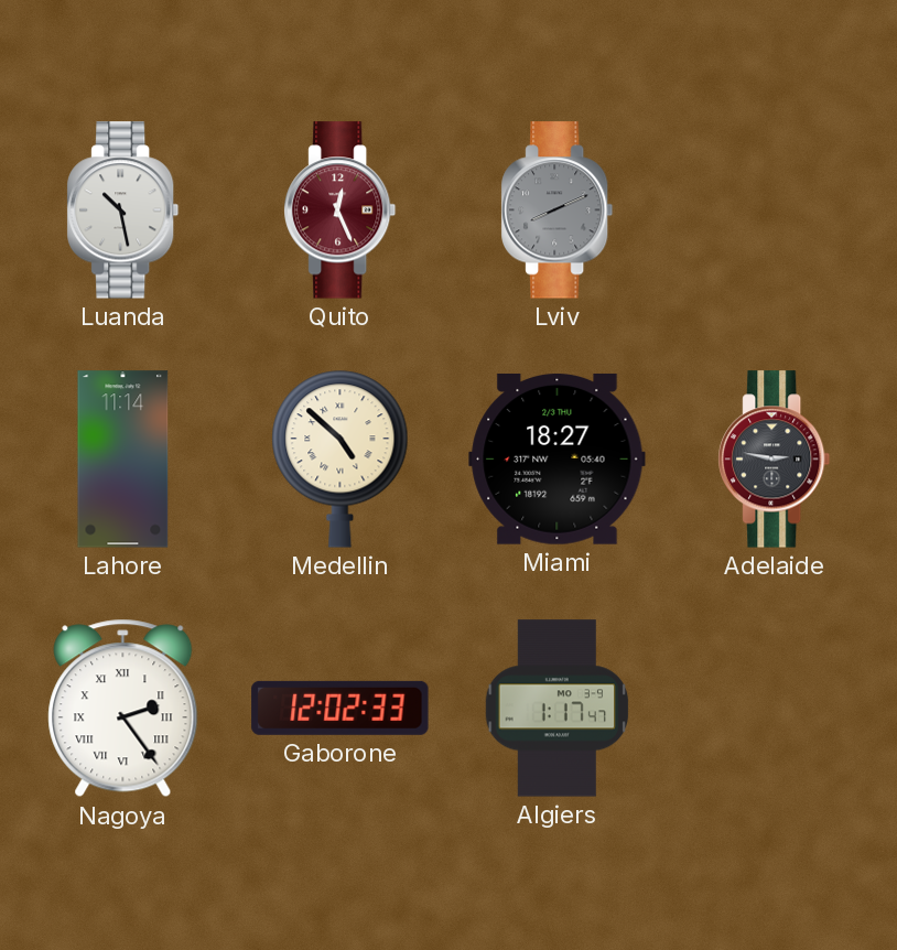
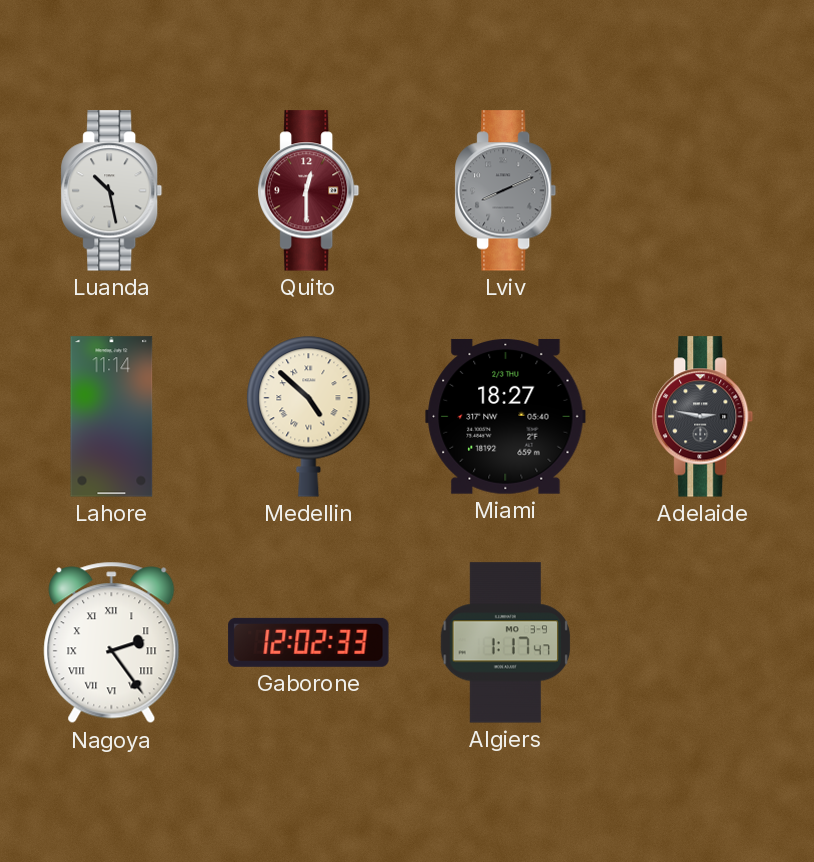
Quito: 12:26 -> 12:30
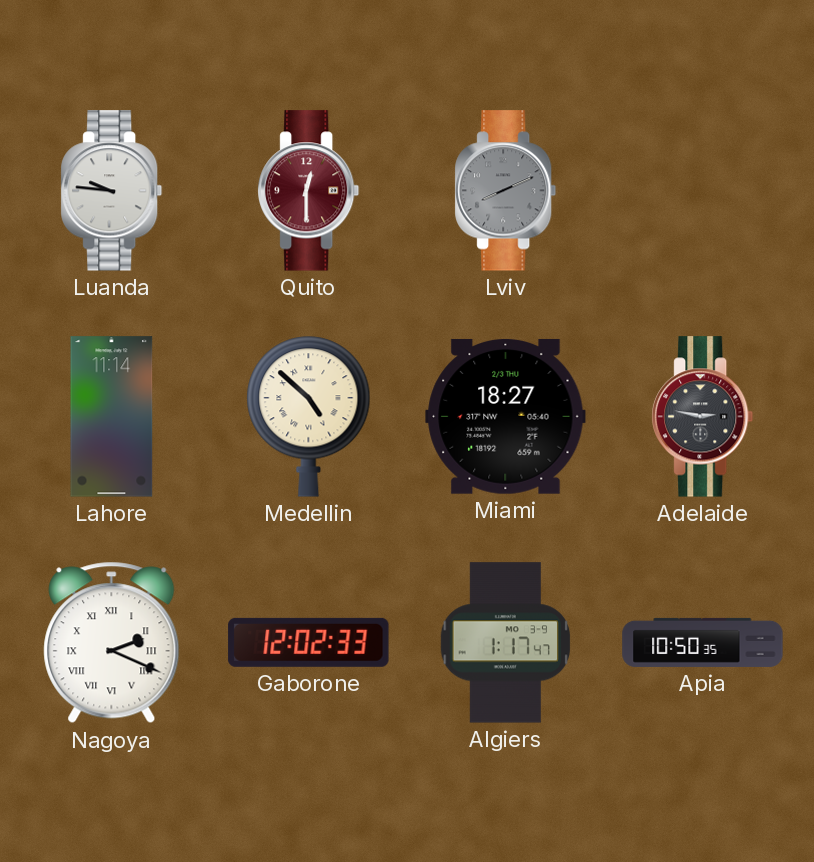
Luanda: 10:28 -> 9:46
Nagoya: 2:24 -> 2:19
Apia: none -> 10:50
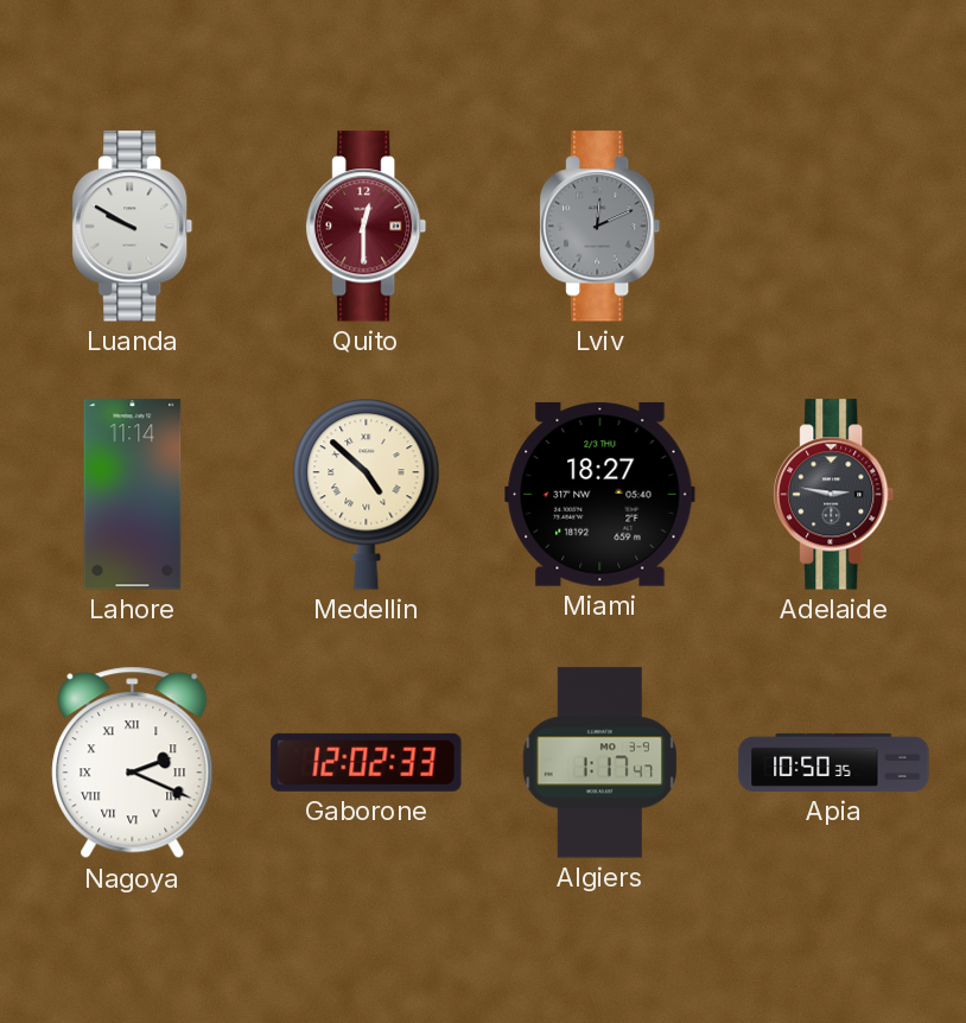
Luanda: 9:46 -> 9:50
Lviv: 8:11 -> 12:11
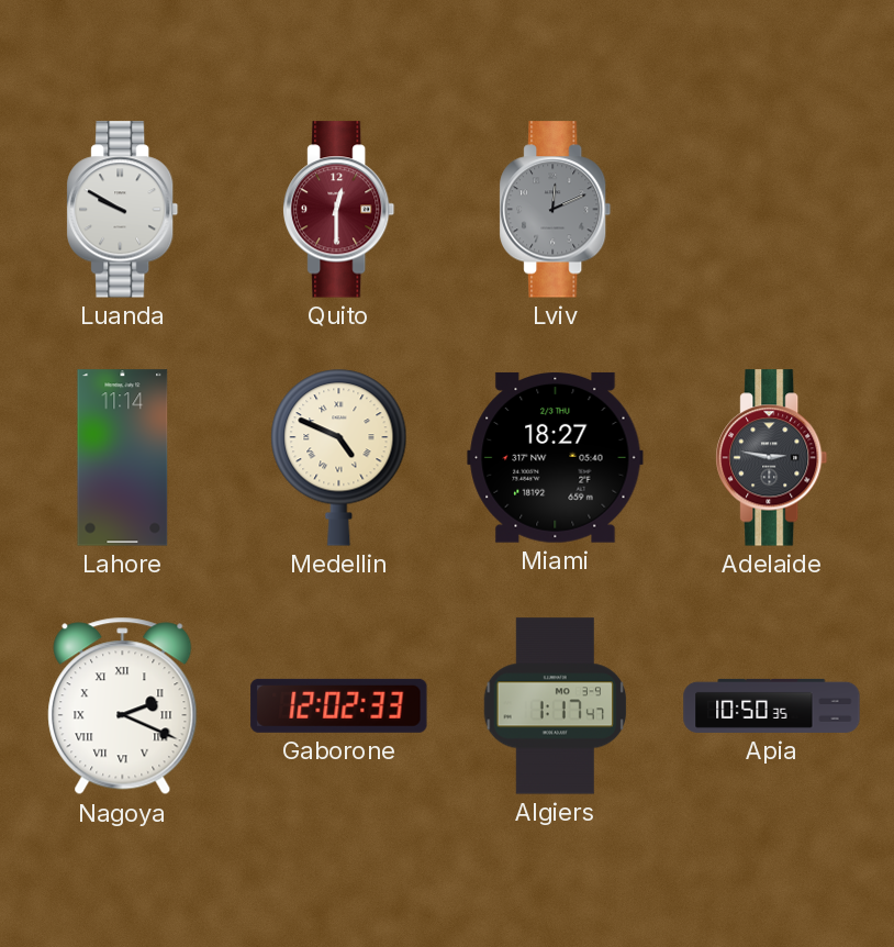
Medellin: 4:52 -> 4:49
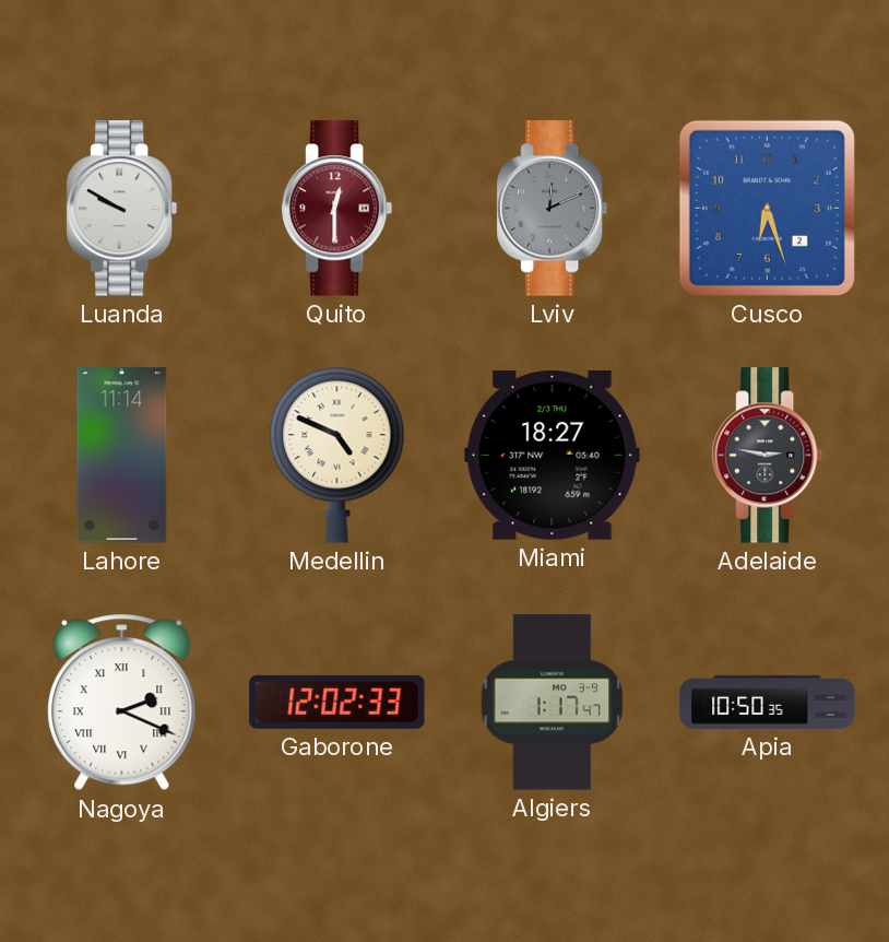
Cusco: none -> 6:27
